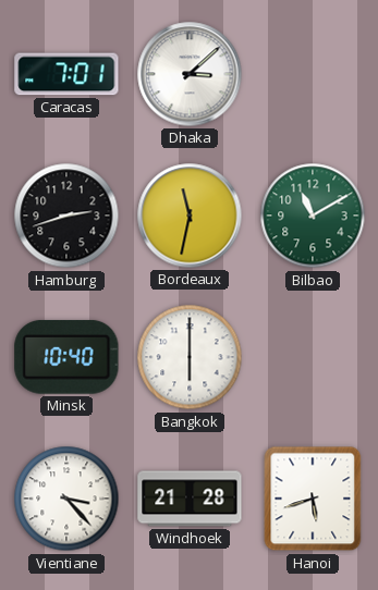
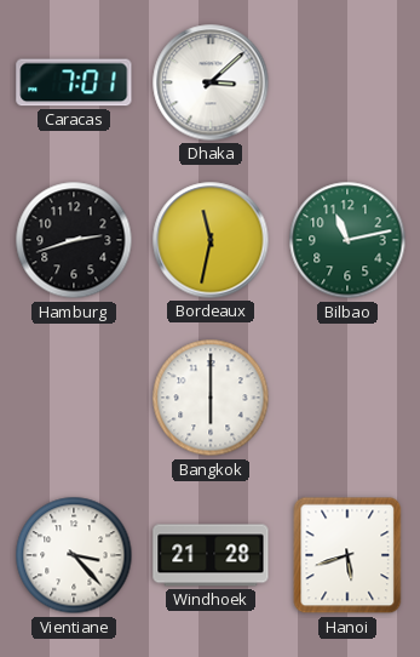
Bilbao: 11:10 -> 11:13
Minsk: 10:40 -> none
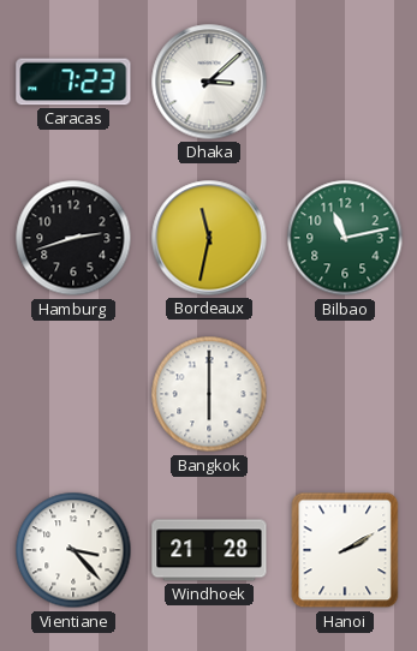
Caracas: 7:01 -> 7:23
Hanoi: 5:42 -> 2:10
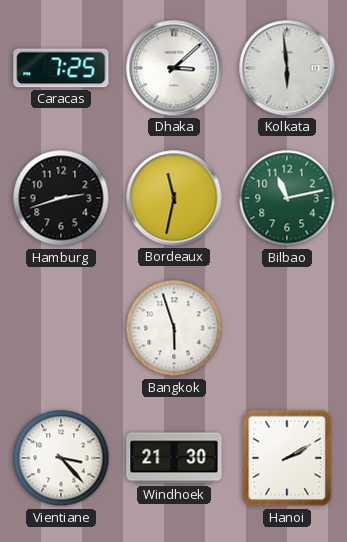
Caracas: 7:23 -> 7:25
Kolkata: none -> 5:59
Bangkok: 6:00 -> 5:57
Windhoek: 21:28 -> 21:30
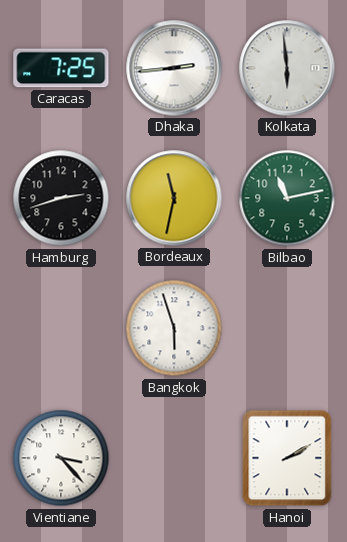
Dhaka: 3:08 -> 2:44
Windhoek: 21:30 -> none
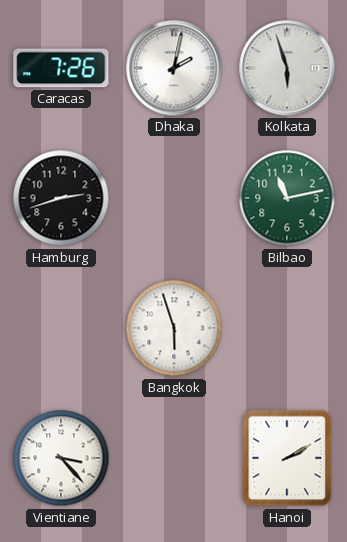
Caracas: 7:25 -> 7:26
Dhaka: 2:44 -> 2:02
Kolkata: 5:59 -> 5:57
Bordeaux: 11:32 -> none
